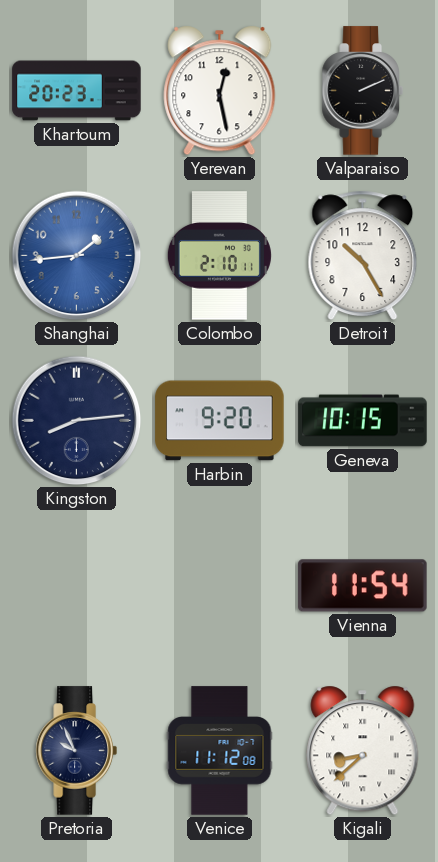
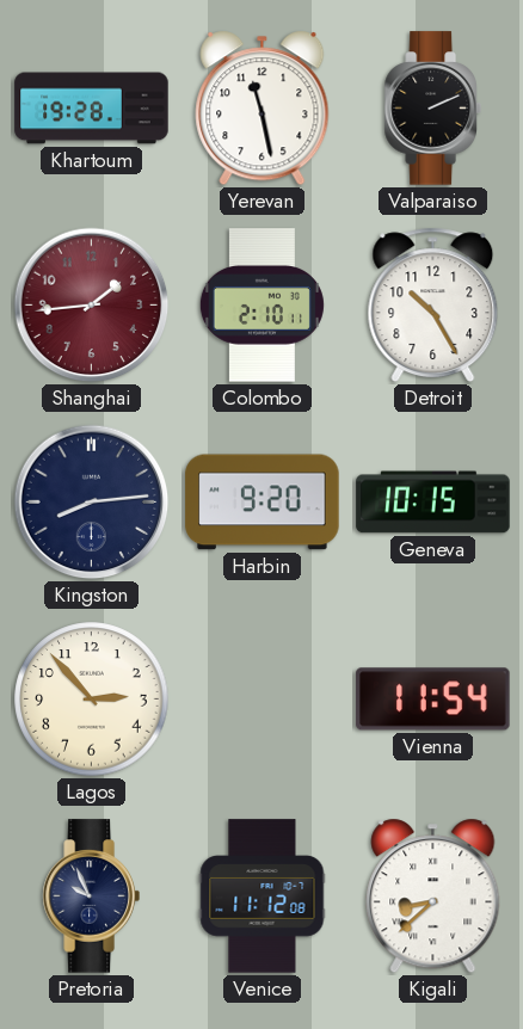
Khartoum: 20:23 -> 19:28
Yerevan: 12:28 -> 11:28
Shanghai dial: blue -> burgundy
Lagos: none -> 2:53
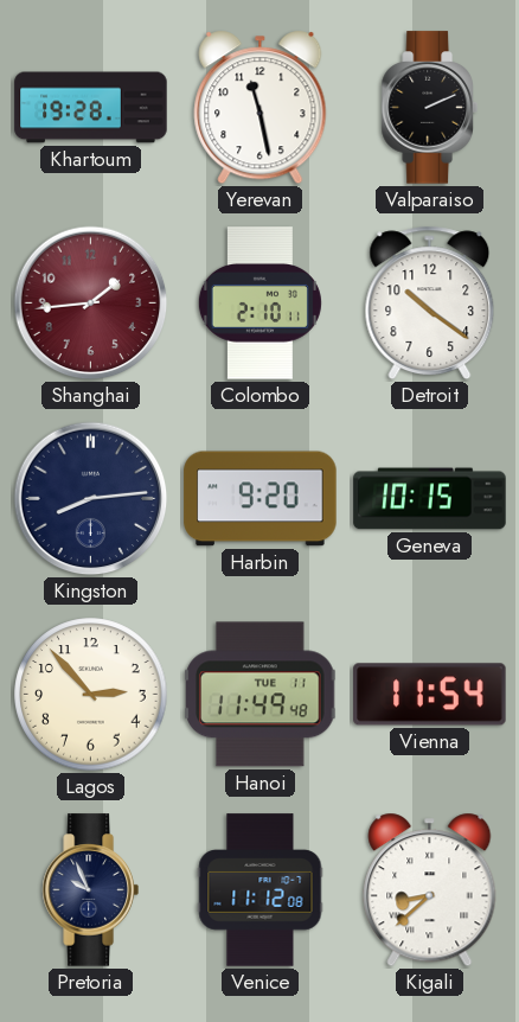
Detroit: 10:25 -> 10:21
Hanoi: none -> 11:49
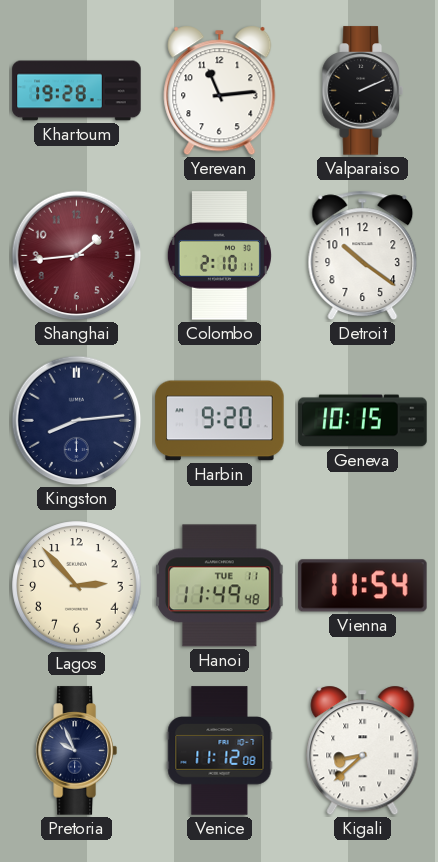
Yerevan: 11:28 -> 11:14
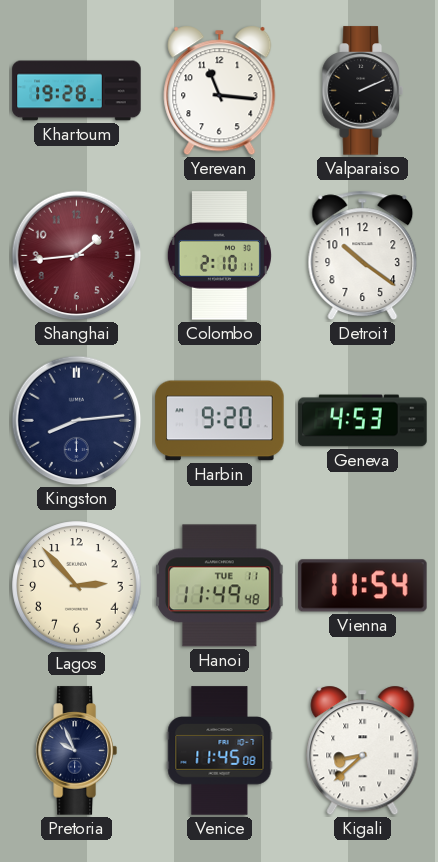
Yerevan: 11:14 -> 11:16
Geneva: 10:15 -> 4:53
Venice: 11:12 -> 11:45
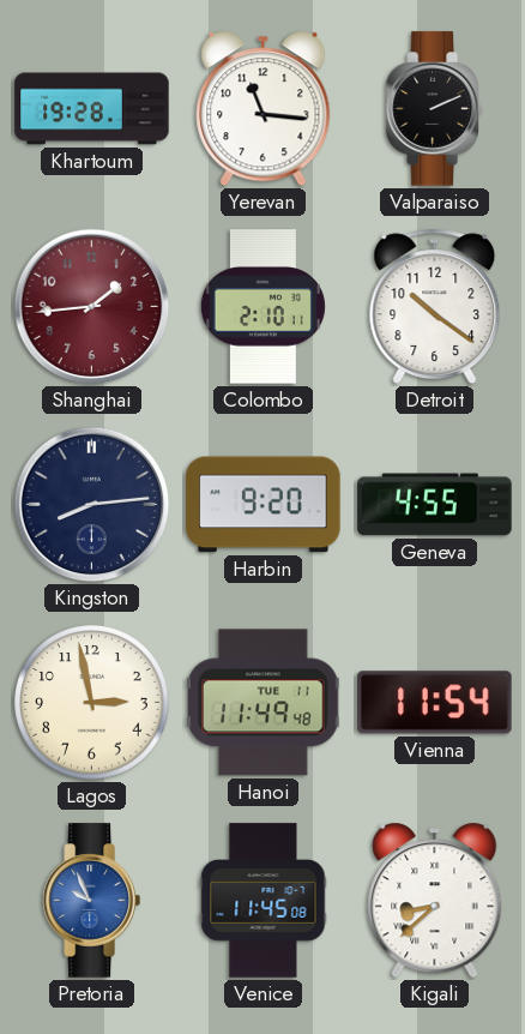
Geneva: 4:53 -> 4:55
Lagos: 2:53 -> 2:58
Pretoria dial: navy -> blue
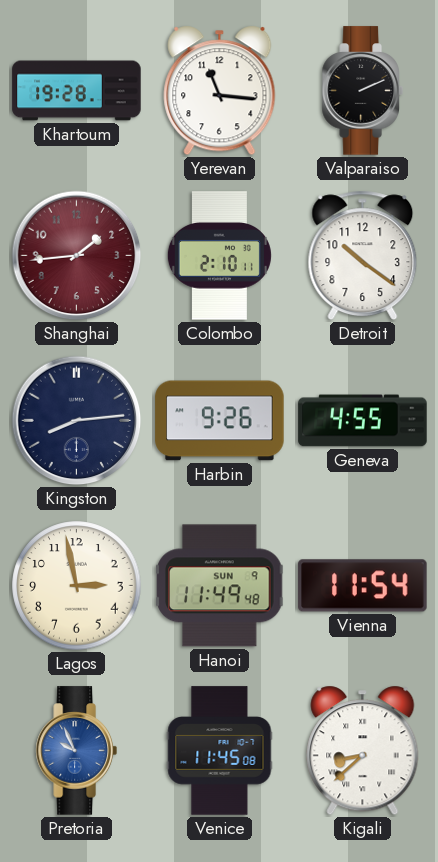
Harbin: 9:20 -> 9:26
Hanoi date: TUE 11 -> SUN 9
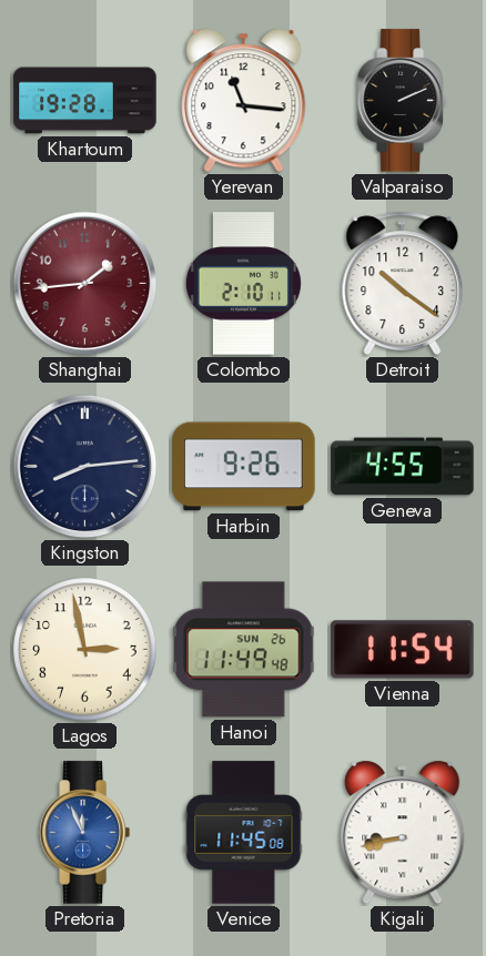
Hanoi date: SUN 9 -> SUN 26
Pretoria: 9:56 -> 11:56
Kigali: 8:38 -> 8:43
